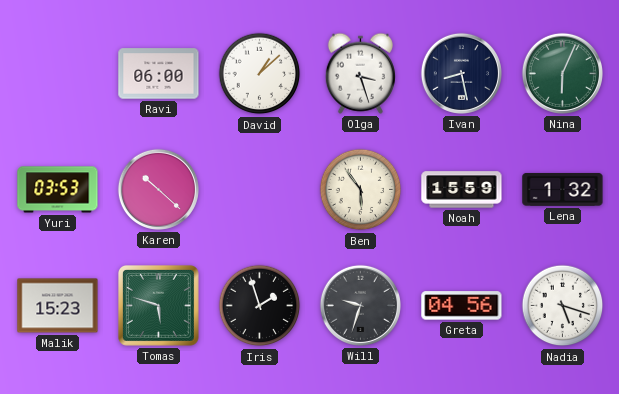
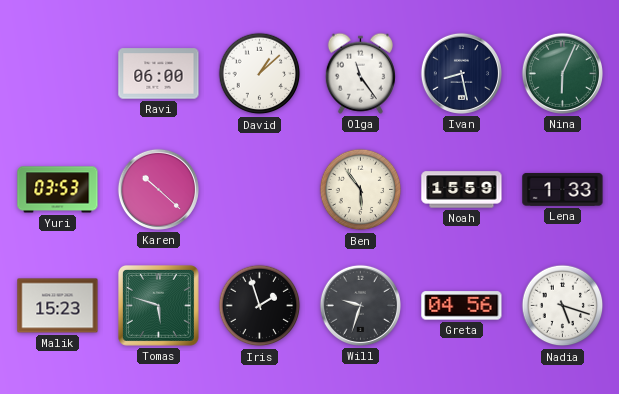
Olga: 3:27 -> 11:24
Lena: 1:32 -> 1:33
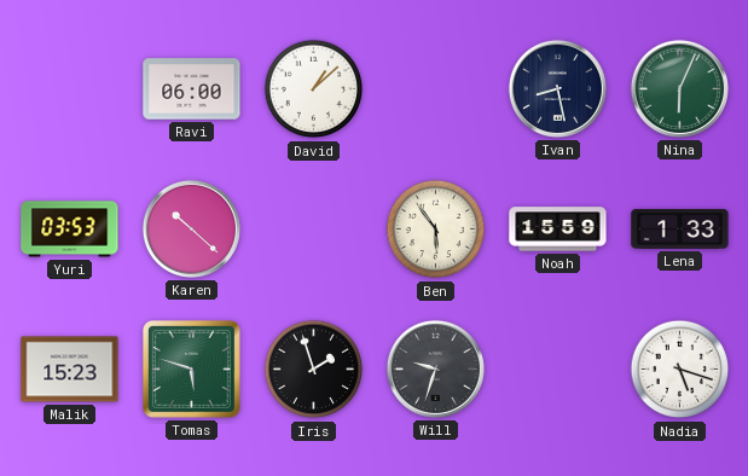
Olga: 11:24 -> none
Greta: 04:56 -> none
